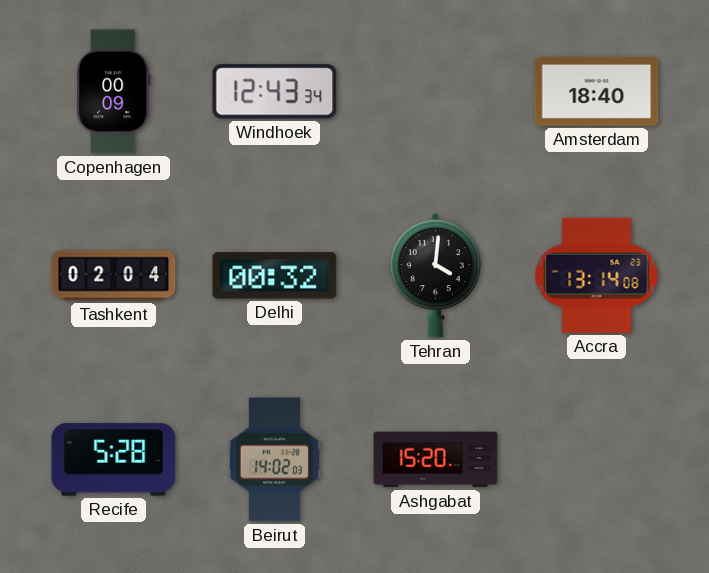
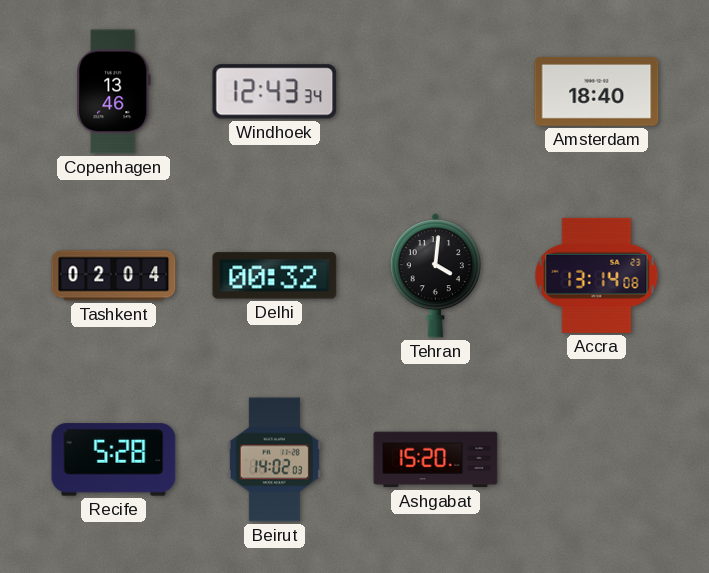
Copenhagen: 00:09 -> 13:46
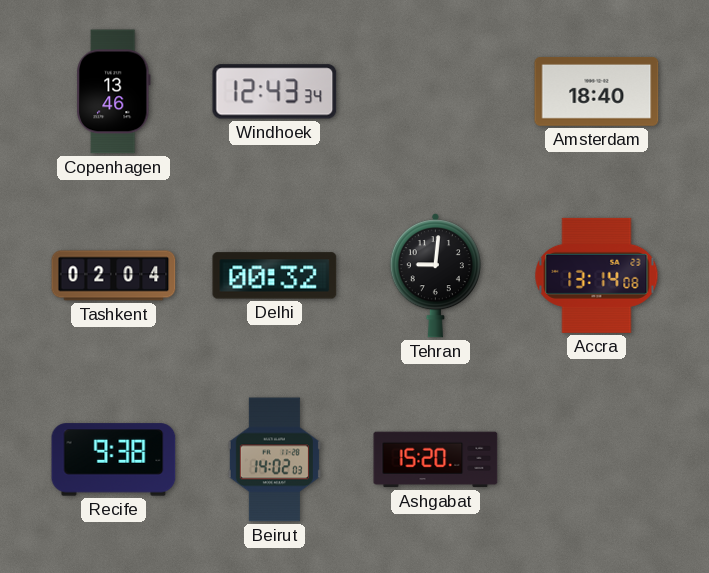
Tehran: 4:01 -> 9:01
Recife: 5:28 -> 9:38
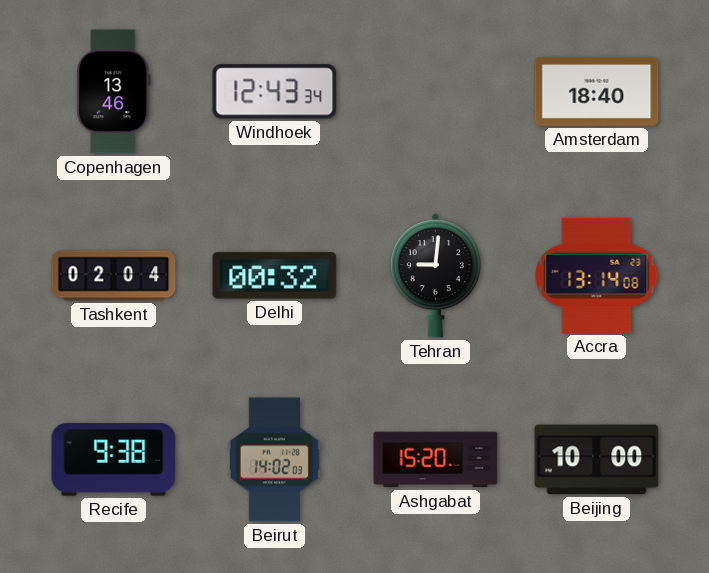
Beijing: none -> 10:00
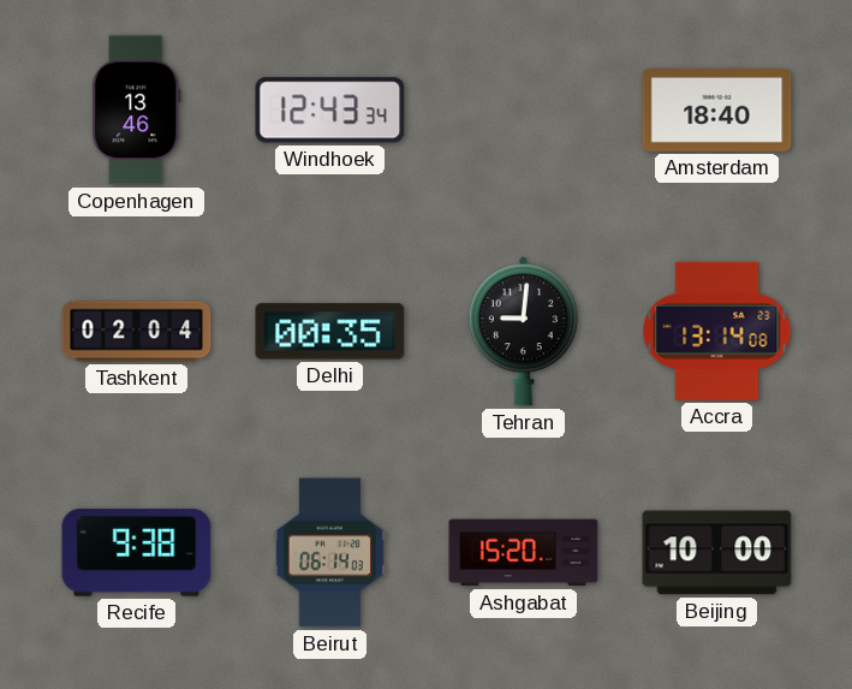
Delhi: 00:32 -> 00:35
Beirut: 14:02 -> 06:14
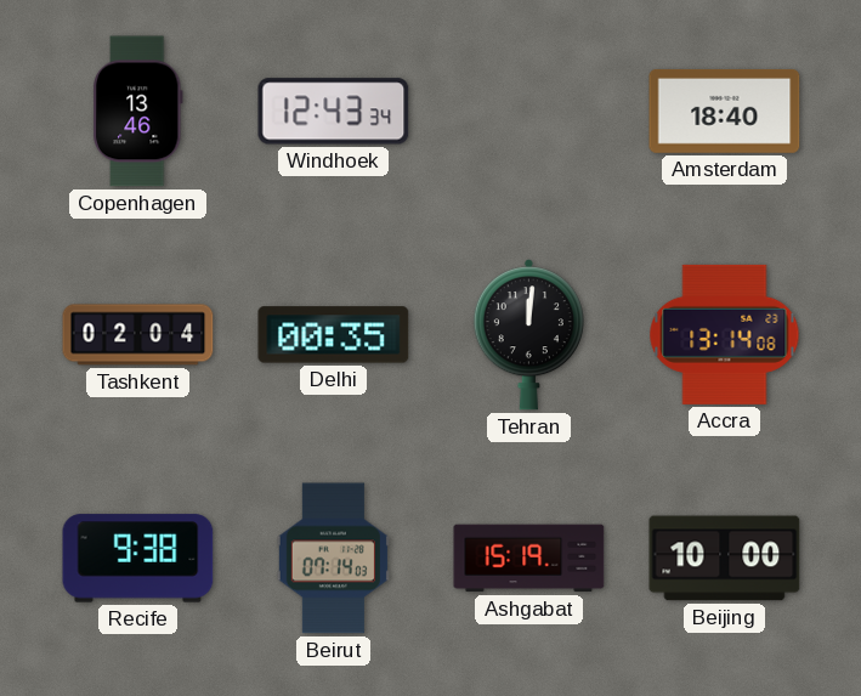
Tehran: 9:01 -> 12:01
Beirut: 06:14 -> 07:14
Ashgabat: 15:20 -> 15:19
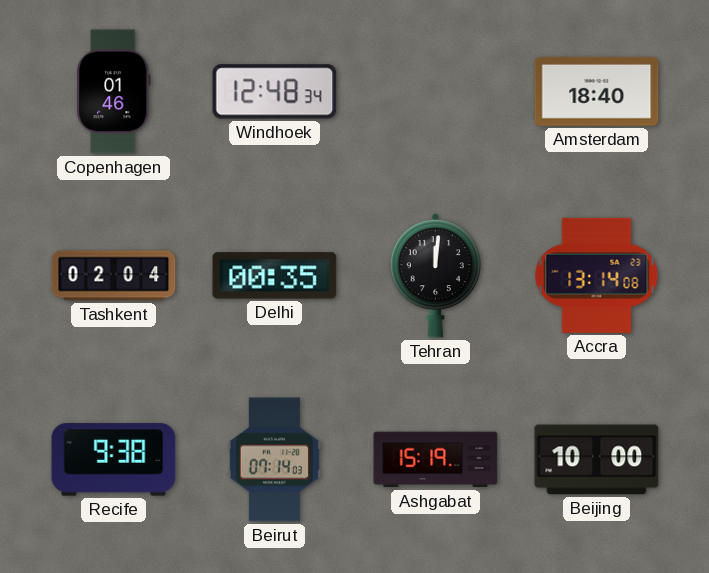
Copenhagen: 13:46 -> 01:46
Windhoek: 12:43 -> 12:48
